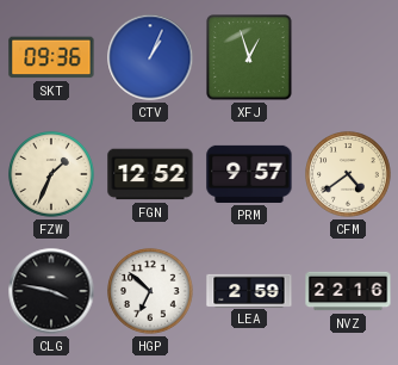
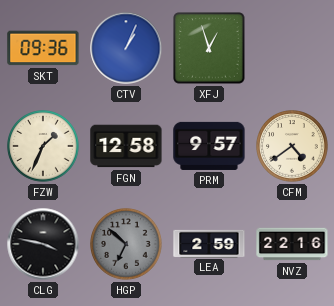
FGN: 12:52 -> 12:58
HGP dial: white -> grey
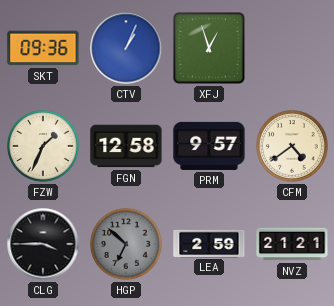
CLG: 3:47 -> 3:45
NVZ: 22:16 -> 21:21
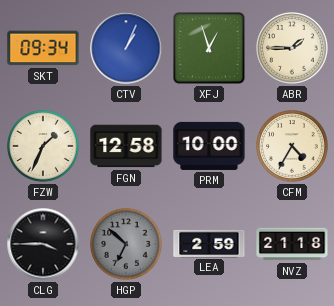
SKT: 09:36 -> 09:34
ABR: none -> 1:45
PRM: 9:57 -> 10:00
CFM: 4:39 -> 4:35
NVZ: 21:21 -> 21:18
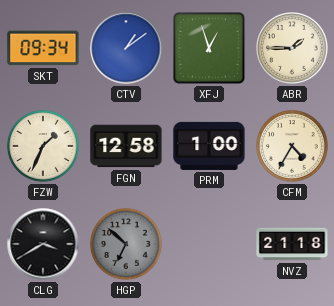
CTV: 1:04 -> 1:09
PRM: 10:00 -> 1:00
CLG: 3:45 -> 3:40
LEA: 2:59 -> none
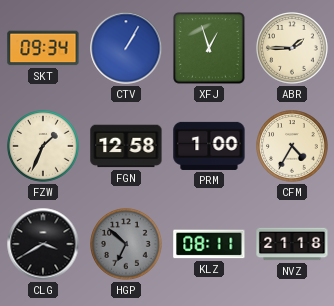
CTV: 1:09 -> 1:05
KLZ: none -> 08:11
